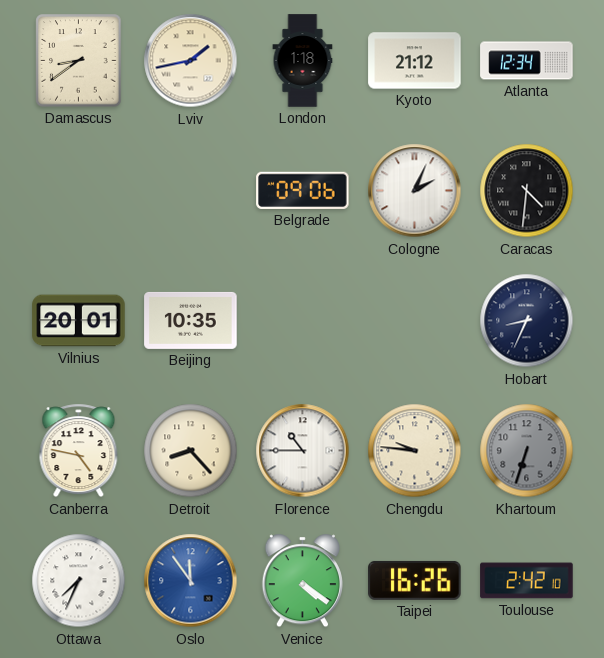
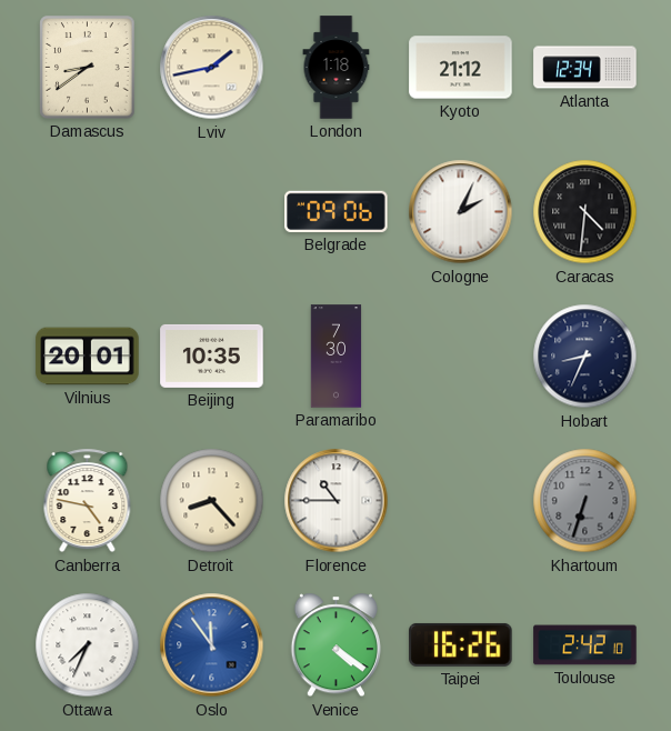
Paramaribo: none -> 7:30
Chengdu: 9:46 -> none
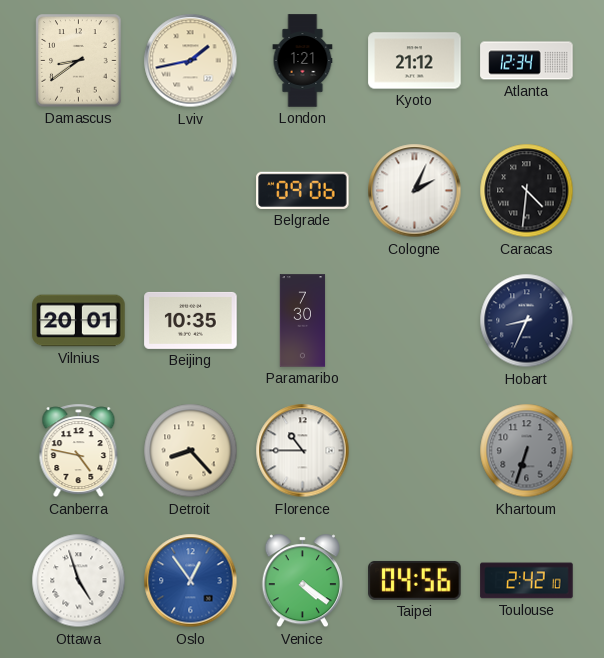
London: 1:18 -> 1:21
Ottawa: 7:34 -> 4:57
Oslo: 11:54 -> 12:54
Taipei: 16:26 -> 04:56
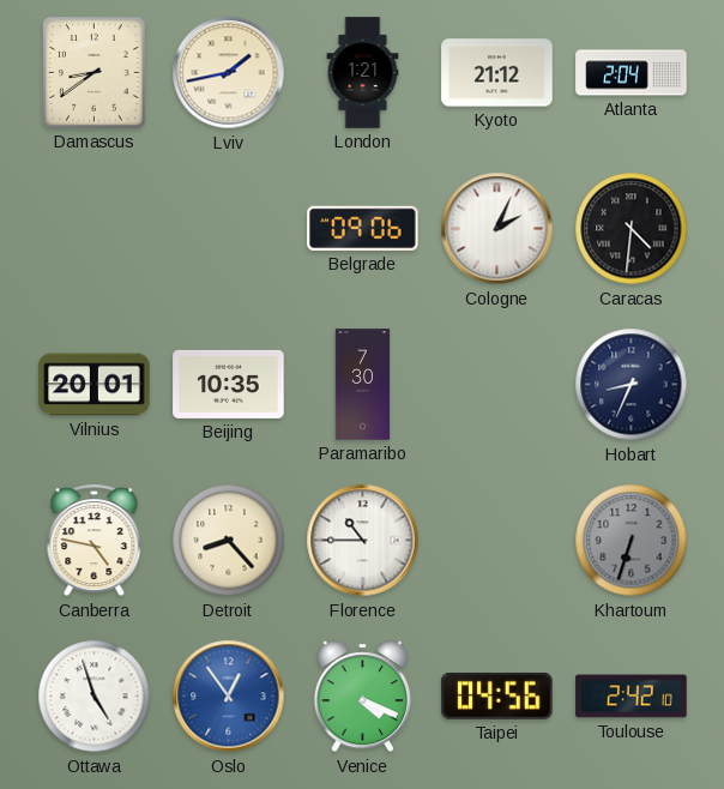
Atlanta: 12:34 -> 2:04
Venice: 4:21 -> 4:19
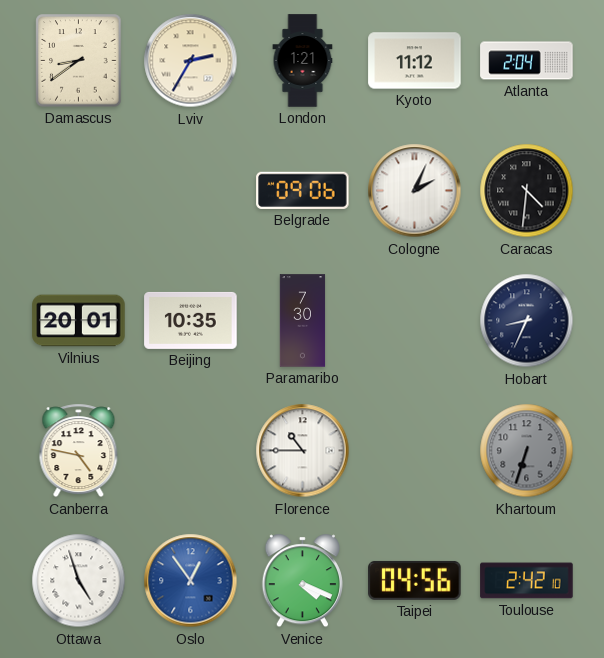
Lviv: 1:43 -> 2:35
Kyoto: 21:12 -> 11:12
Detroit: 8:23 -> none
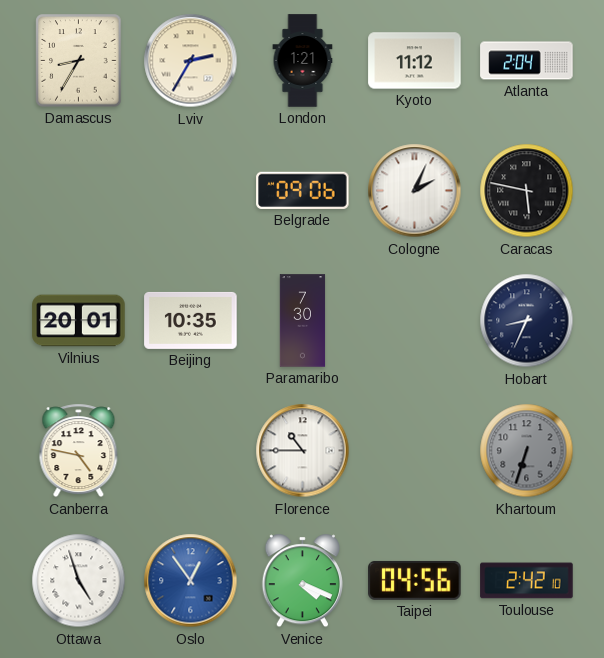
Damascus: 8:39 -> 8:35
Caracas: 4:31 -> 5:47
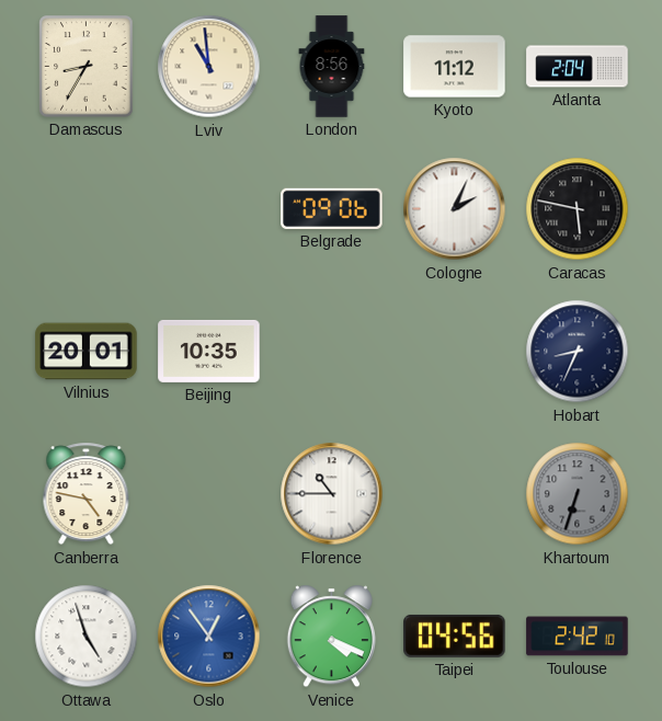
Lviv: 2:35 -> 10:59
London: 1:21 -> 8:56
Paramaribo: 7:30 -> none
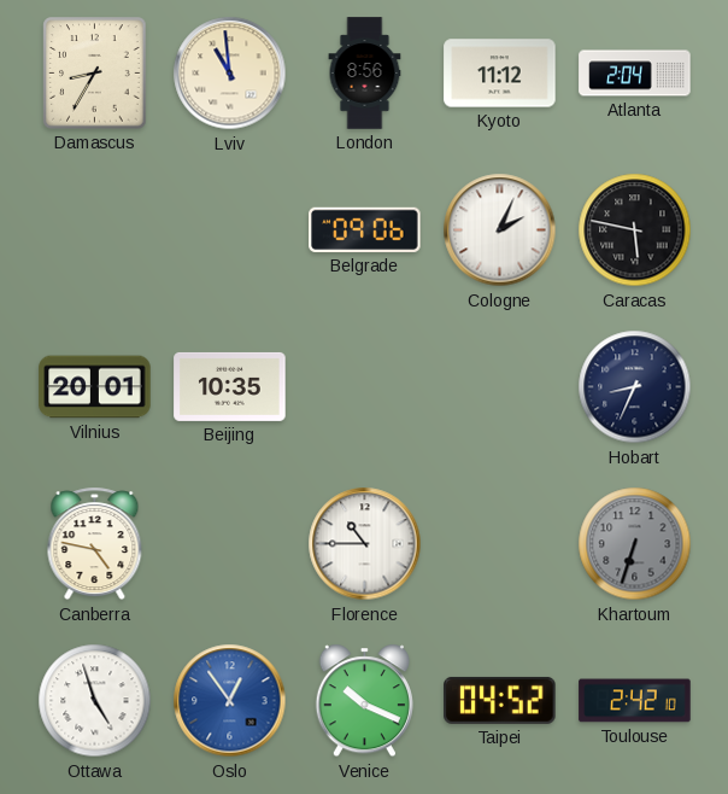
Venice: 4:19 -> 10:19
Taipei: 04:56 -> 04:52
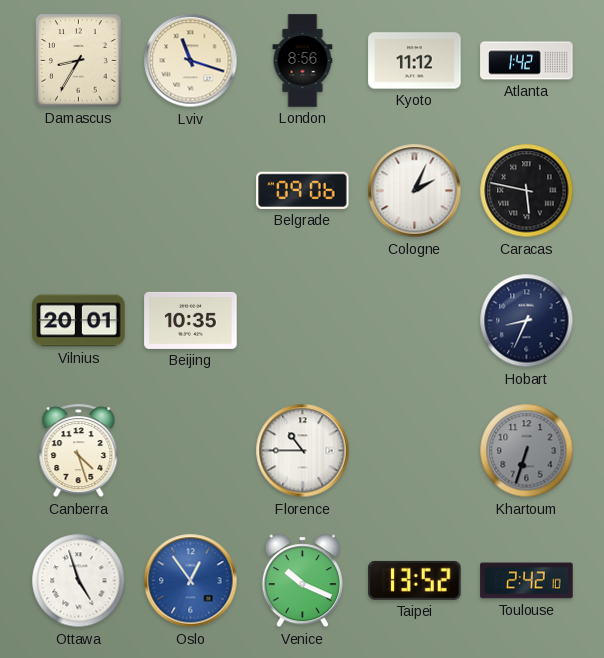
Lviv: 10:59 -> 11:18
Atlanta: 2:04 -> 1:42
Canberra: 4:47 -> 4:27
Taipei: 04:52 -> 13:52
